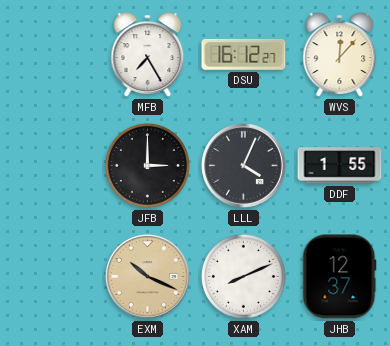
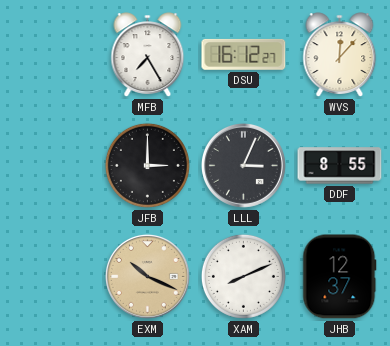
LLL: 4:04 -> 3:04
DDF: 1:55 -> 8:55
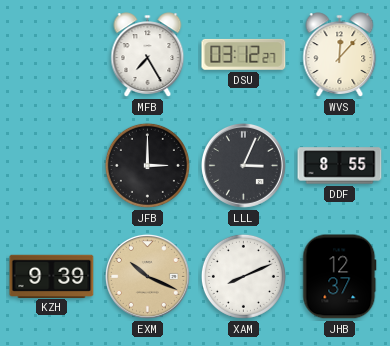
DSU: 16:12 -> 03:12
KZH: none -> 9:39
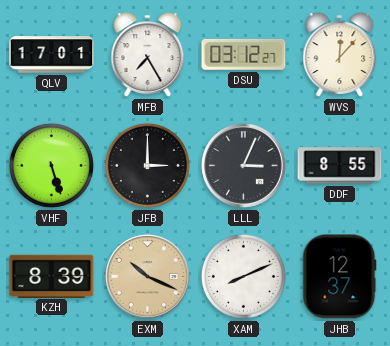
QLV: none -> 17:01
VHF: none -> 5:27
KZH: 9:39 -> 8:39
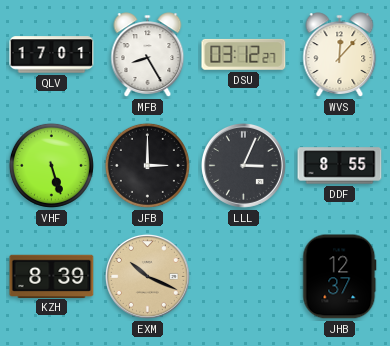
MFB: 7:25 -> 8:25
XAM: 8:11 -> none
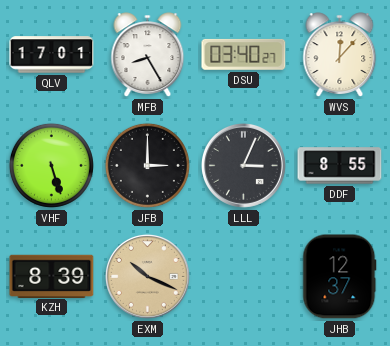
DSU: 03:12 -> 03:40
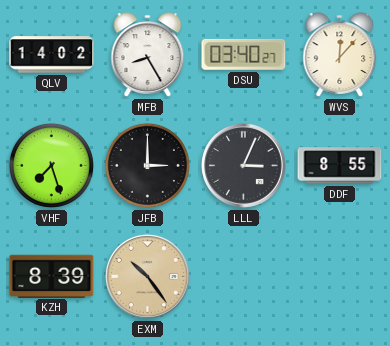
QLV: 17:01 -> 14:02
VHF: 5:27 -> 7:27
EXM: 10:19 -> 10:24
JHB: 12:37 -> none
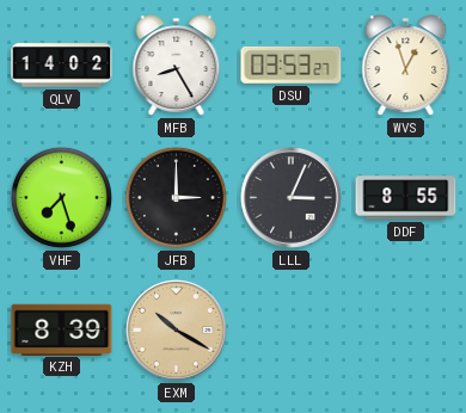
DSU: 03:40 -> 03:53
WVS: 12:07 -> 12:57
EXM: 10:24 -> 10:20
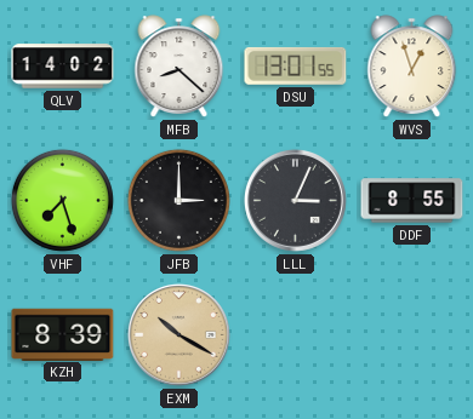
MFB: 8:25 -> 8:22
DSU: 03:53 -> 13:01
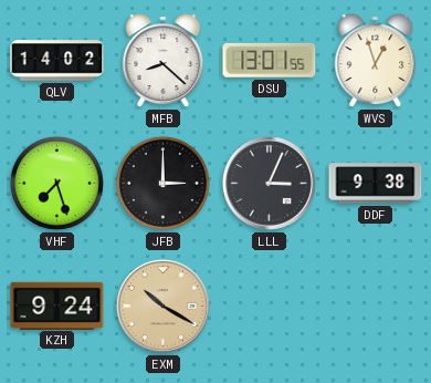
DDF: 8:55 -> 9:38
KZH: 8:39 -> 9:24
